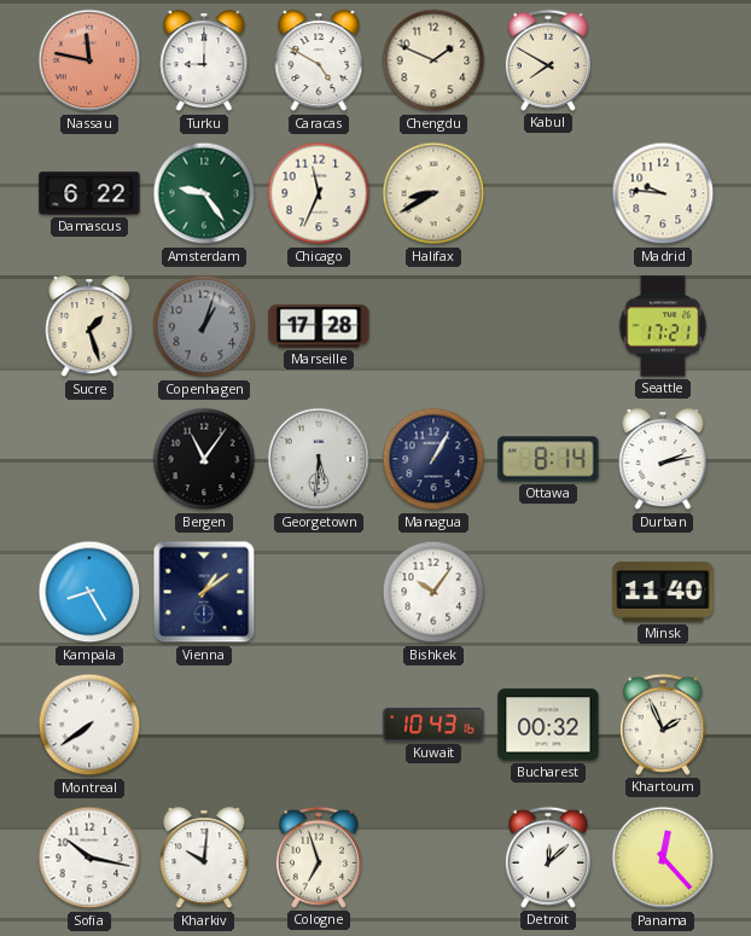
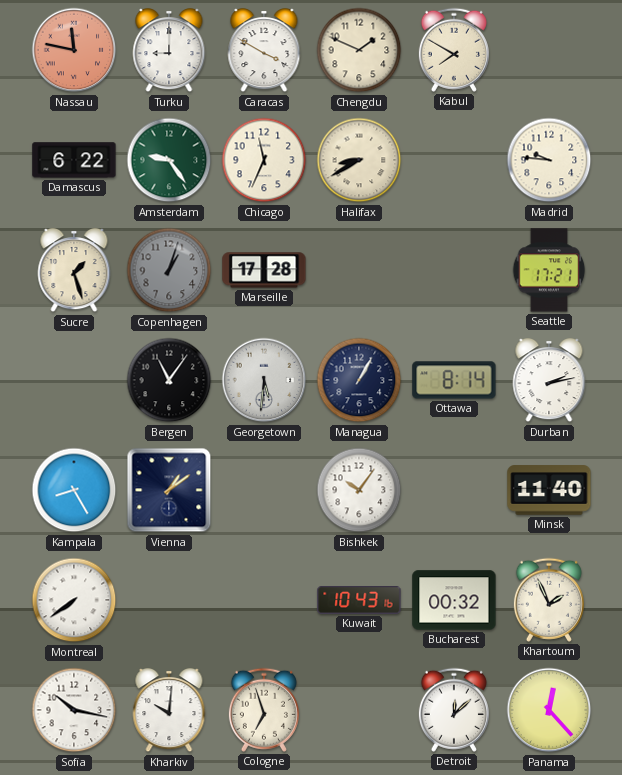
Caracas: 4:50 -> 3:50
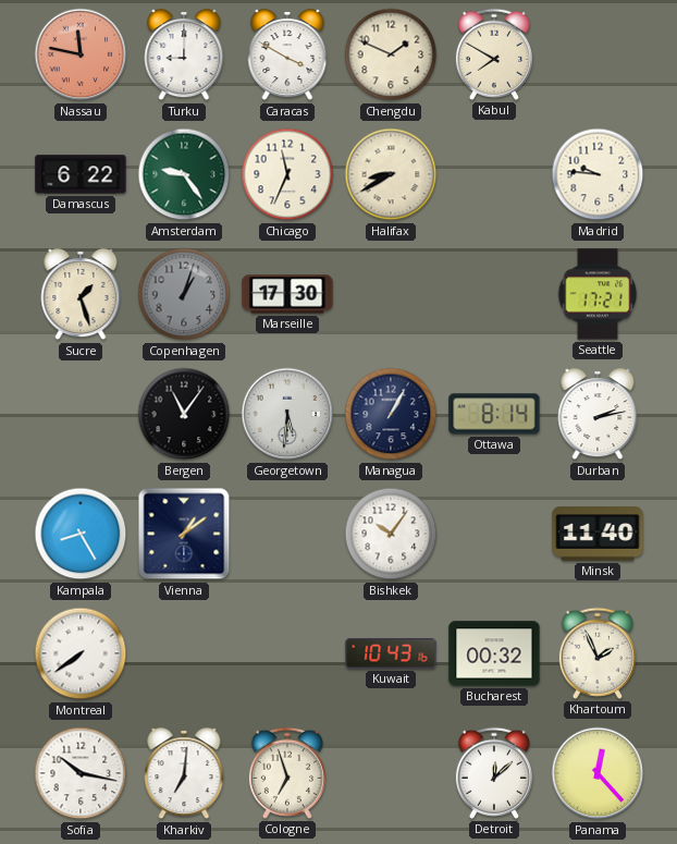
Marseille: 17:28 -> 17:30
Kharkiv: 10:01 -> 7:01
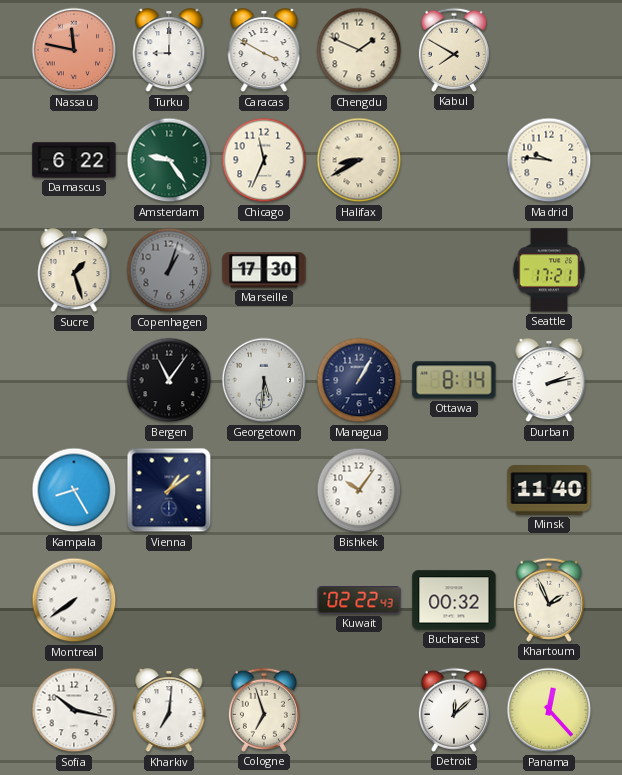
Kuwait: 10:43 -> 02:22
